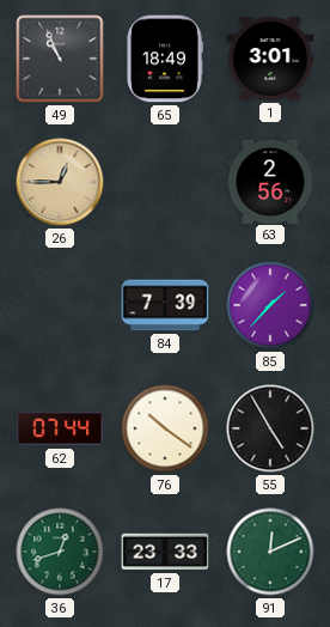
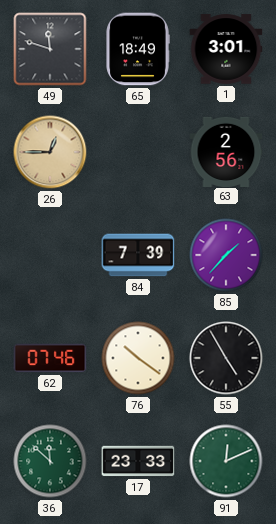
49: 10:56 -> 11:48
62: 07:44 -> 07:46
36: 12:42 -> 11:52
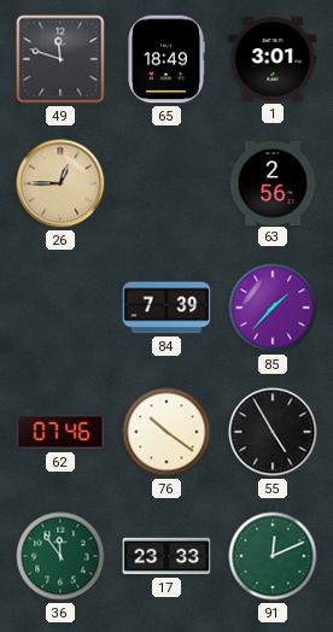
36: 11:52 -> 11:54
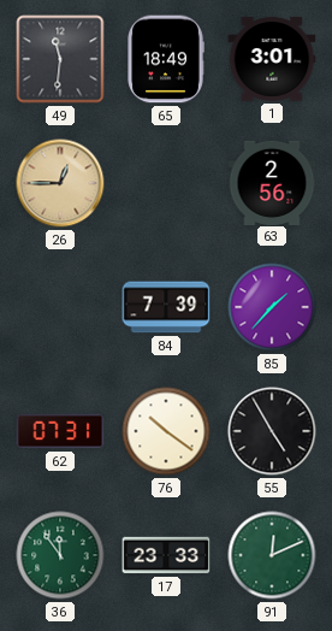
49: 11:48 -> 11:31
62: 07:46 -> 07:31
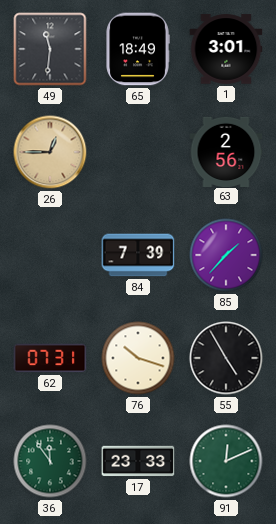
76: 10:21 -> 10:18
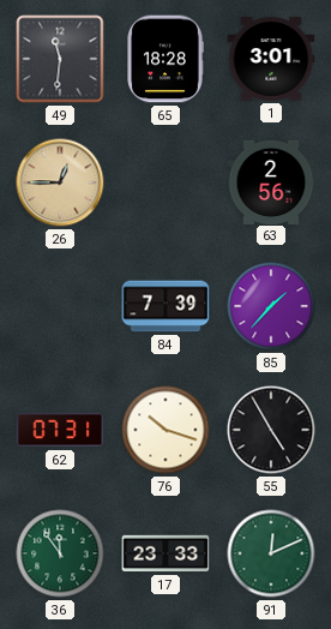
65: 18:49 -> 18:28
